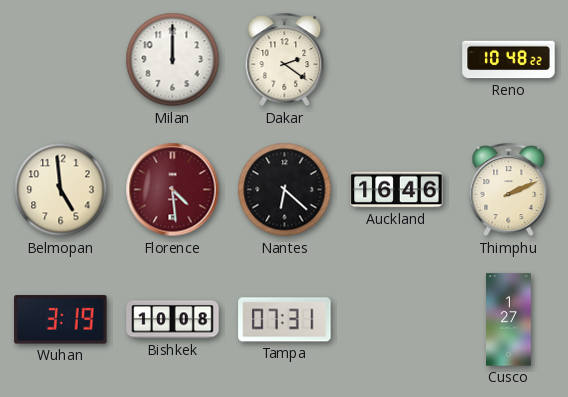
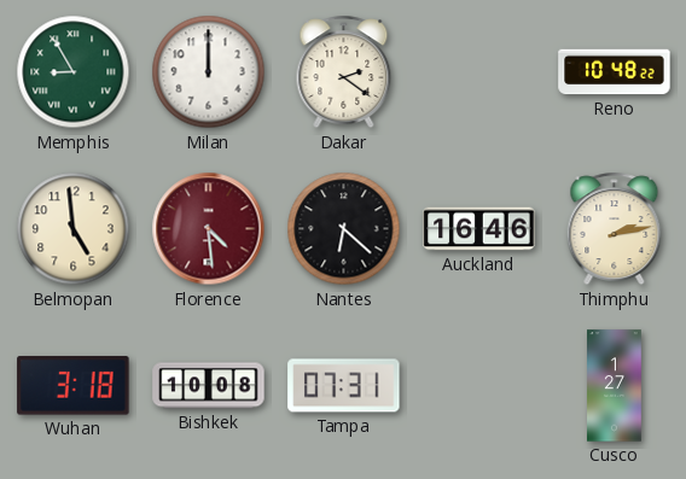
Memphis: none -> 8:55
Thimphu: 2:11 -> 2:13
Wuhan: 3:19 -> 3:18
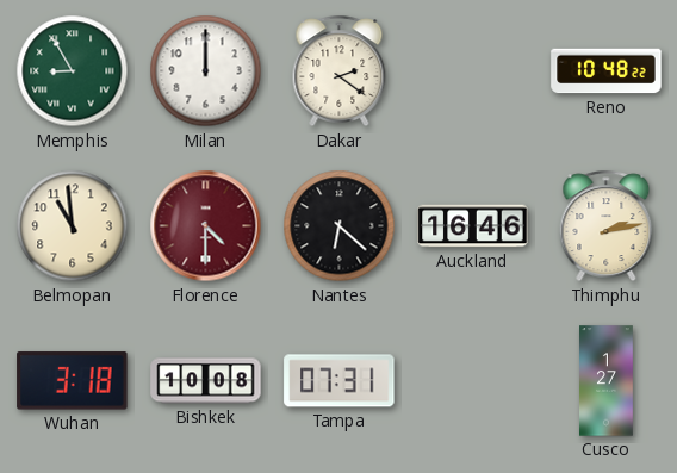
Belmopan: 4:59 -> 10:59
Florence: 4:29 -> 4:30
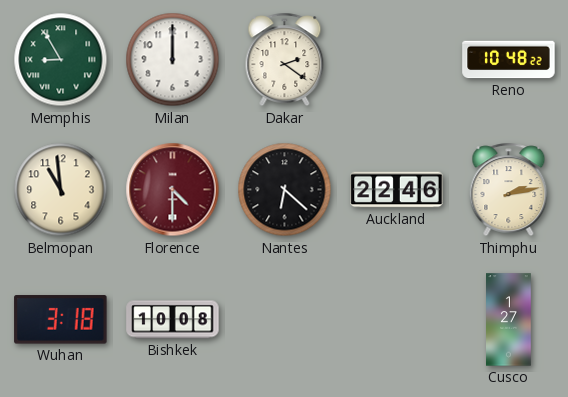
Auckland: 16:46 -> 22:46
Tampa: 07:31 -> none
